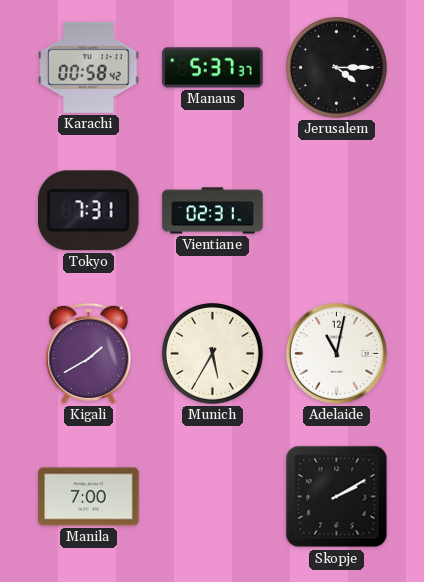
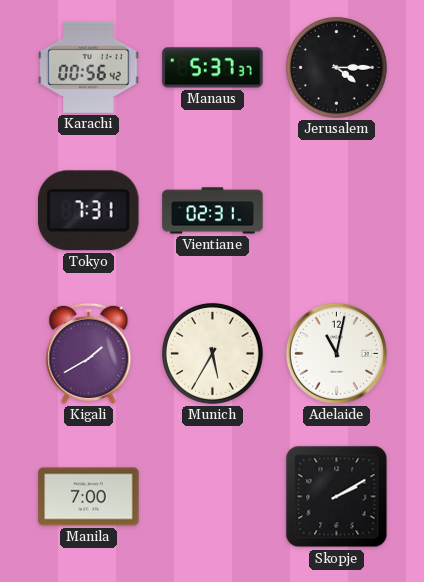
Karachi: 00:58 -> 00:56
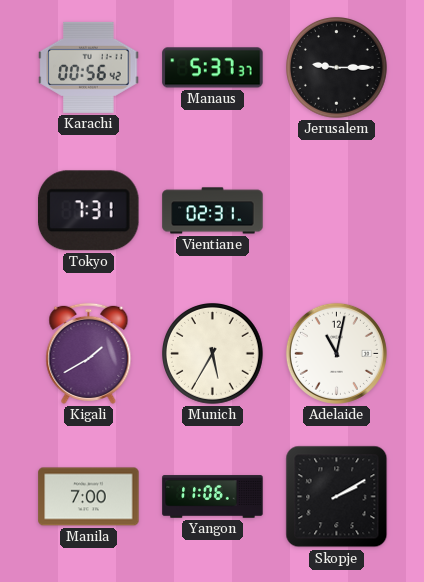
Jerusalem: 4:15 -> 9:15
Yangon: none -> 11:06
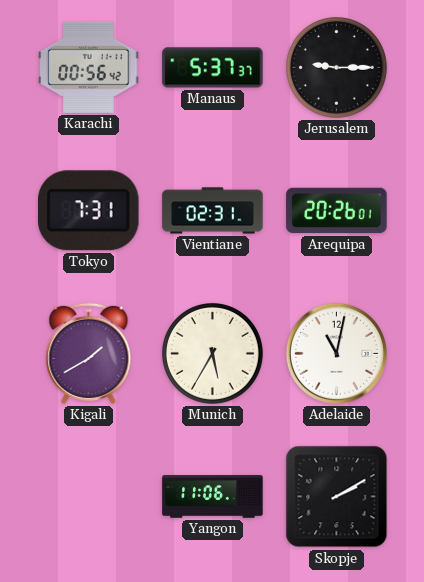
Arequipa: none -> 20:26
Manila: 7:00 -> none
